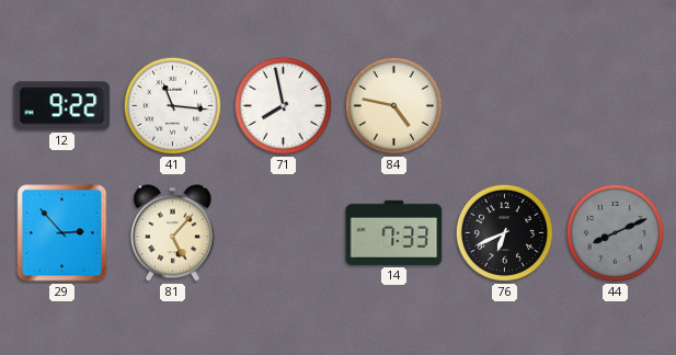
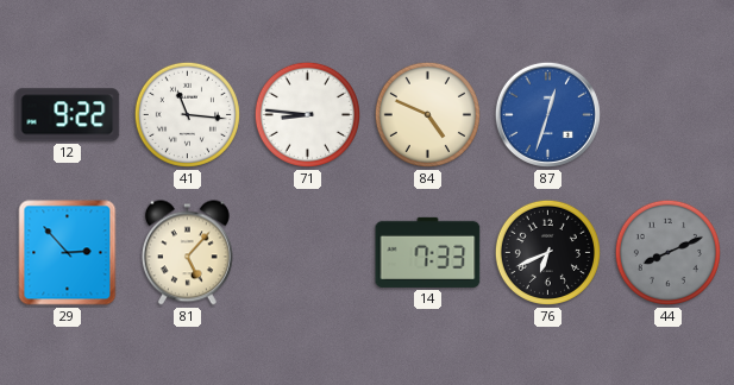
71: 7:58 -> 8:46
84: 4:47 -> 4:49
87: none -> 12:33
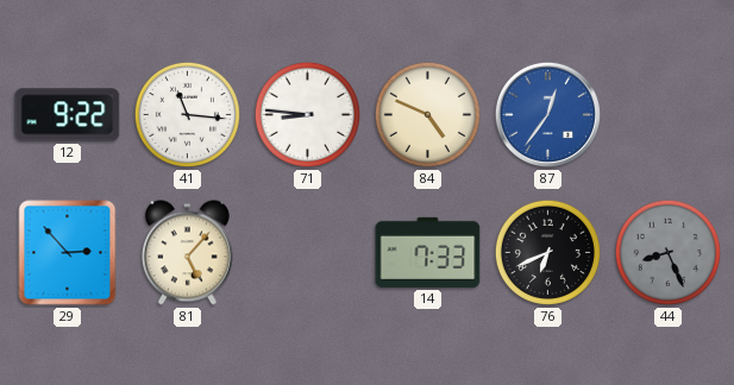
87: 12:33 -> 12:36
44: 8:11 -> 8:26
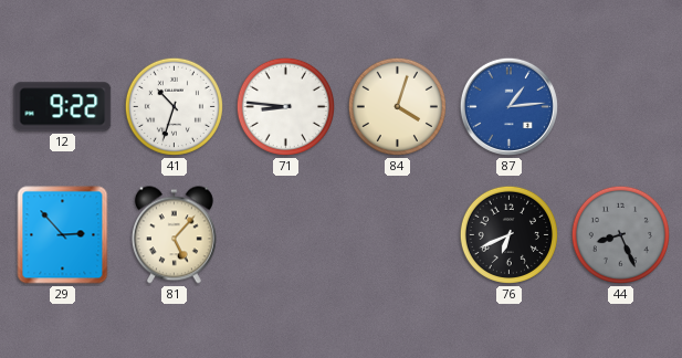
41: 11:16 -> 10:33
84: 4:49 -> 4:03
87: 12:36 -> 1:14
14: 7:33 -> none
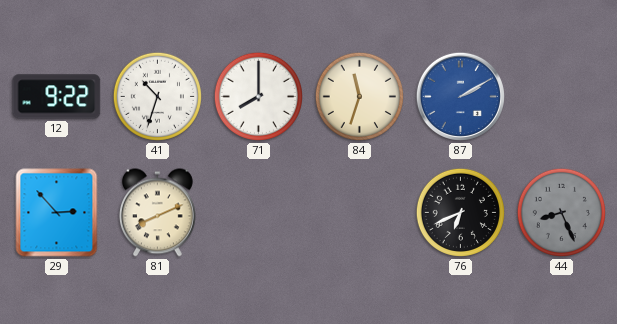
71: 8:46 -> 8:00
84: 4:03 -> 11:33
87: 1:14 -> 2:10
81: 5:07 -> 8:11
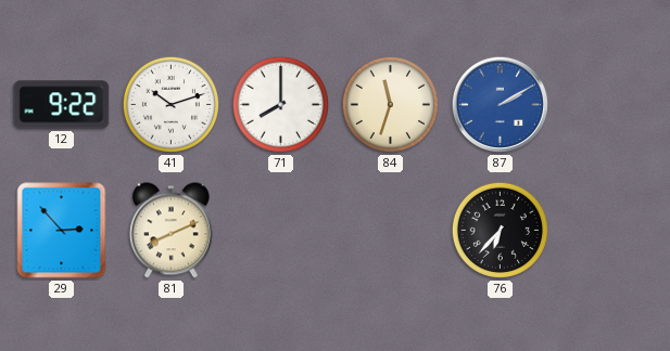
41: 10:33 -> 10:12
76: 6:41 -> 6:37
44: 8:26 -> none
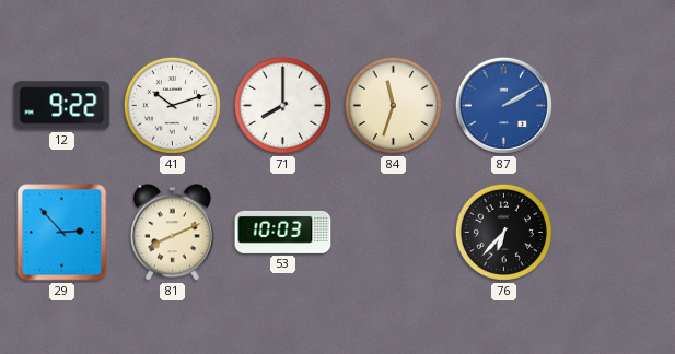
53: none -> 10:03
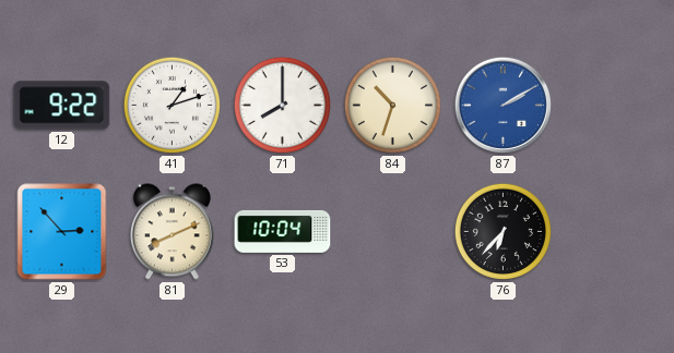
41: 10:12 -> 1:12
84: 11:33 -> 10:33
53: 10:03 -> 10:04
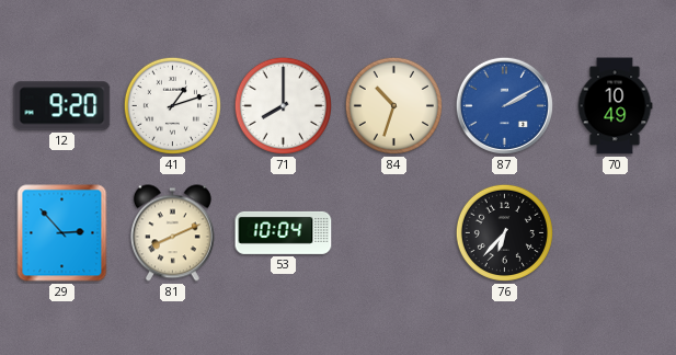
12: 9:22 -> 9:20
70: none -> 10:49
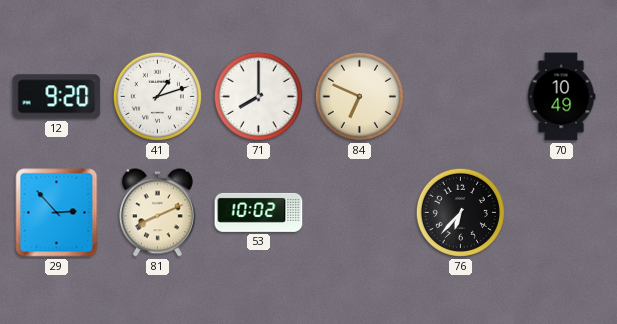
84: 10:33 -> 6:49
87: 2:10 -> none
53: 10:04 -> 10:02
